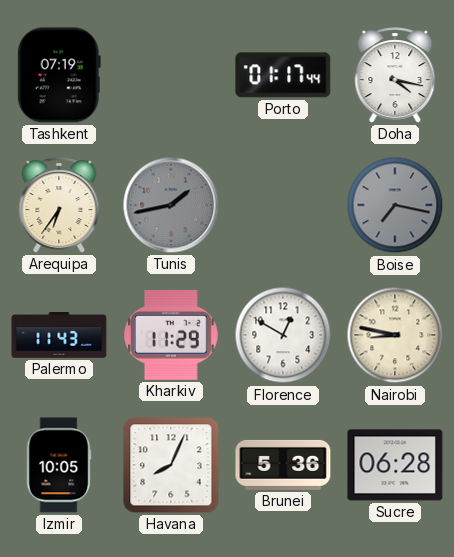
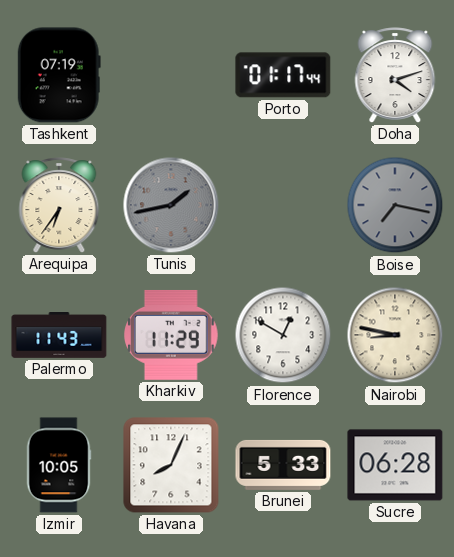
Doha: 4:17 -> 4:12
Brunei: 5:36 -> 5:33
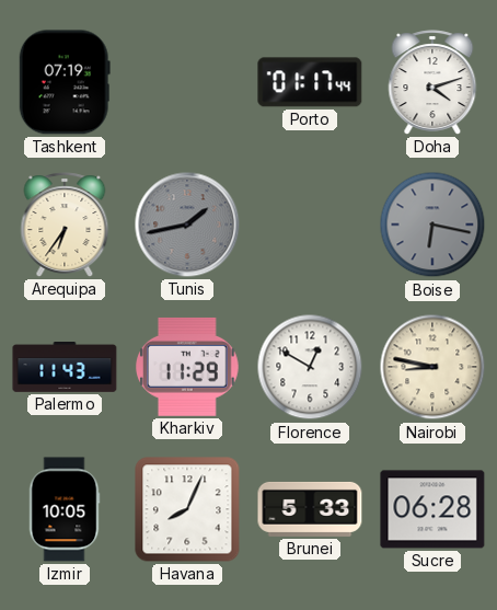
Boise: 7:17 -> 6:17
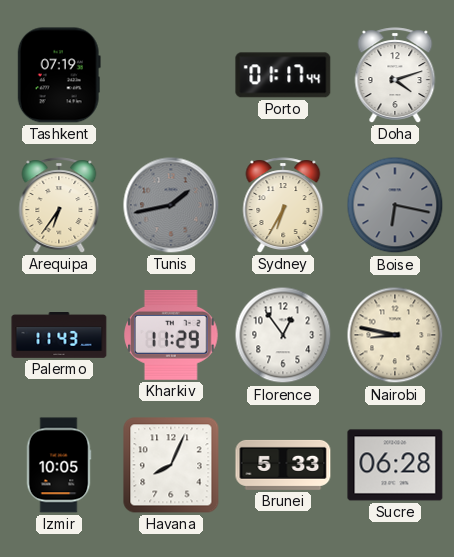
Sydney: none -> 6:35
Florence: 12:50 -> 12:54
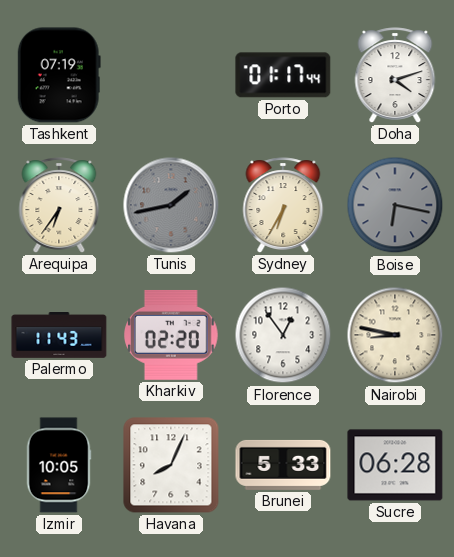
Kharkiv: 11:29 -> 02:20
